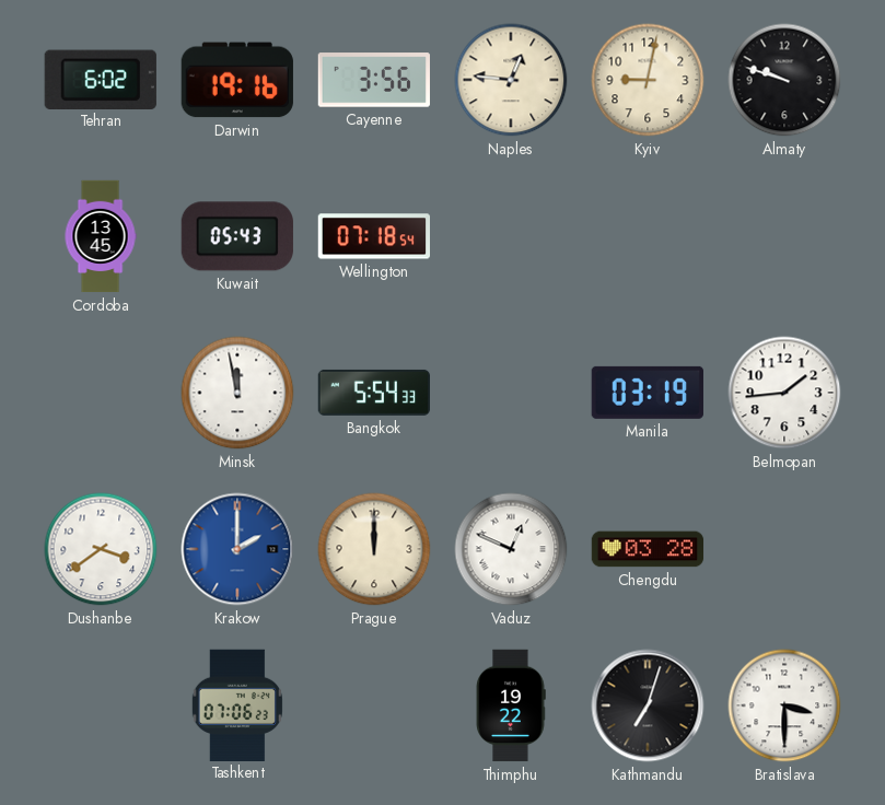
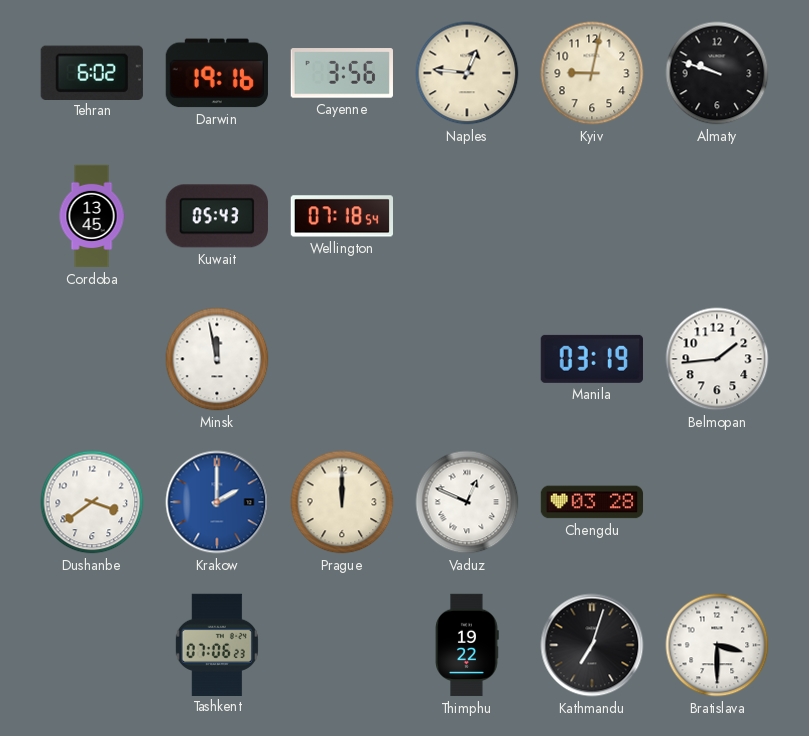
Bangkok: 5:54 -> none
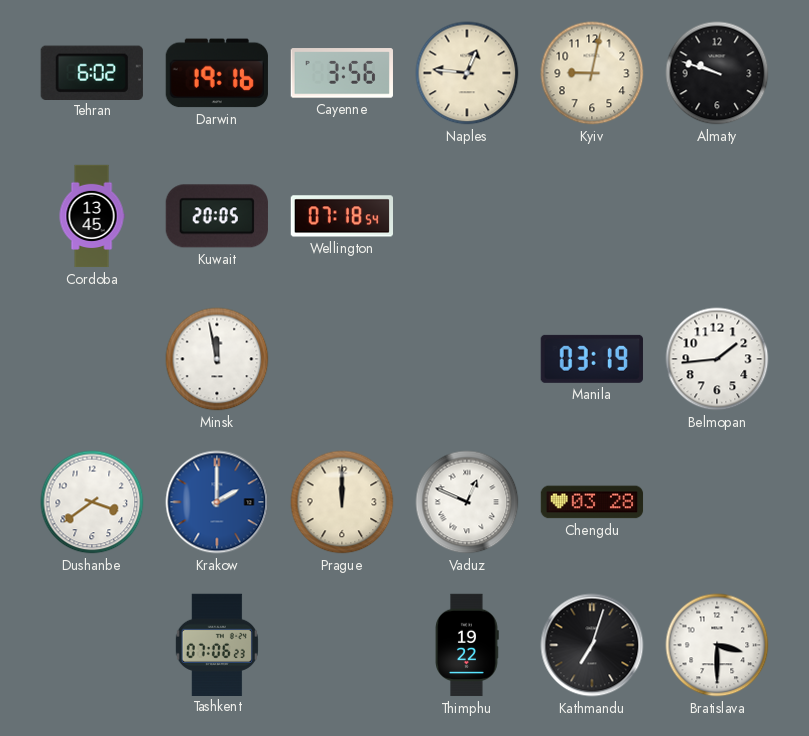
Kuwait: 05:43 -> 20:05
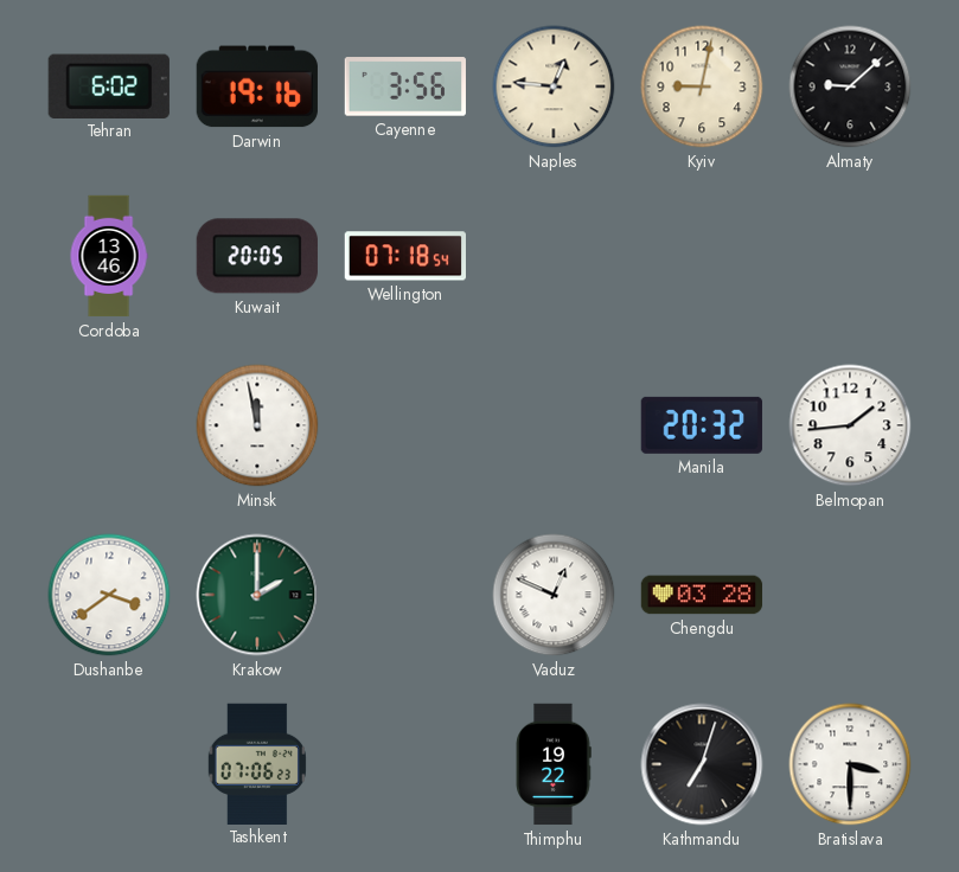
Almaty: 9:48 -> 9:08
Cordoba: 13:45 -> 13:46
Manila: 03:19 -> 20:32
Krakow dial: blue -> green
Prague: 12:00 -> none
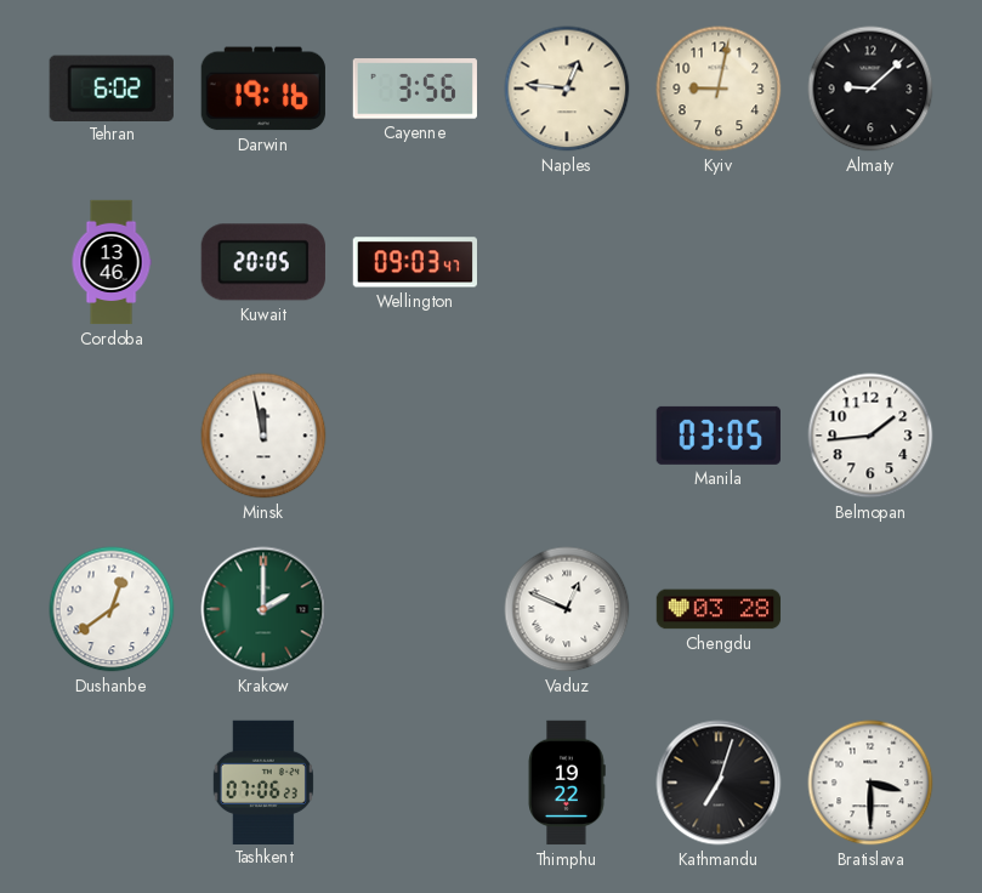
Wellington: 07:18 -> 09:03
Manila: 20:32 -> 03:05
Dushanbe: 3:39 -> 12:39
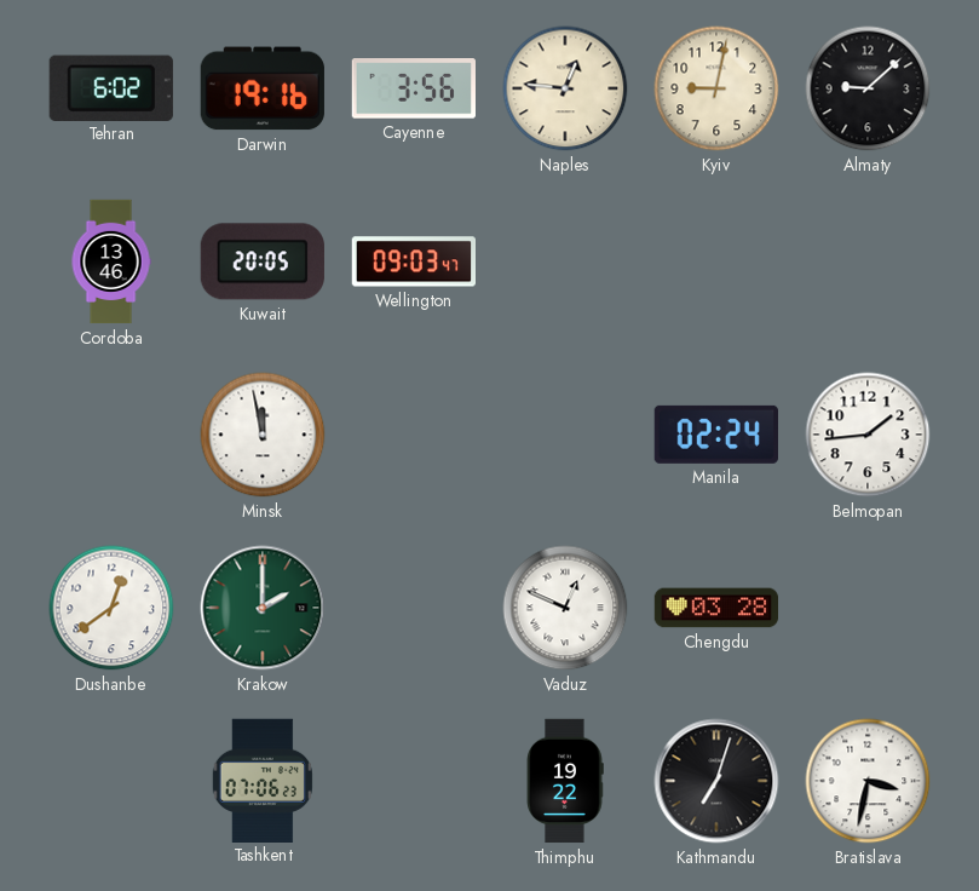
Manila: 03:05 -> 02:24
Bratislava: 3:30 -> 3:32
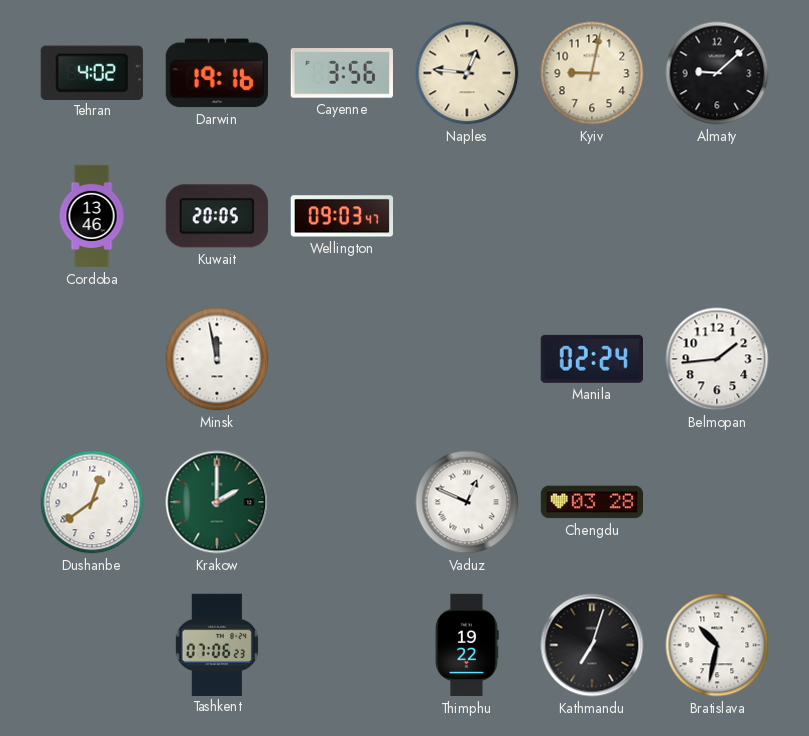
Tehran: 6:02 -> 4:02
Bratislava: 3:32 -> 10:32
